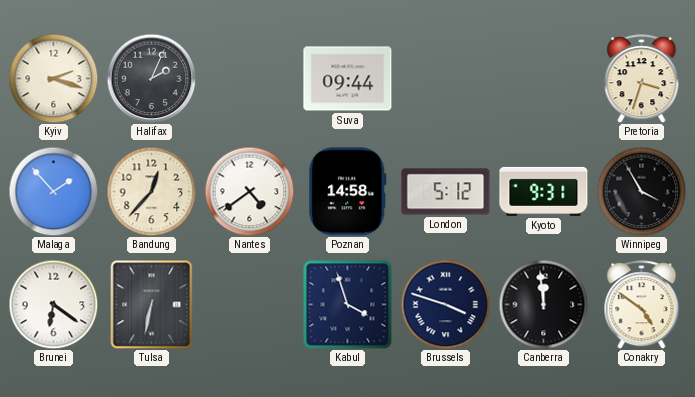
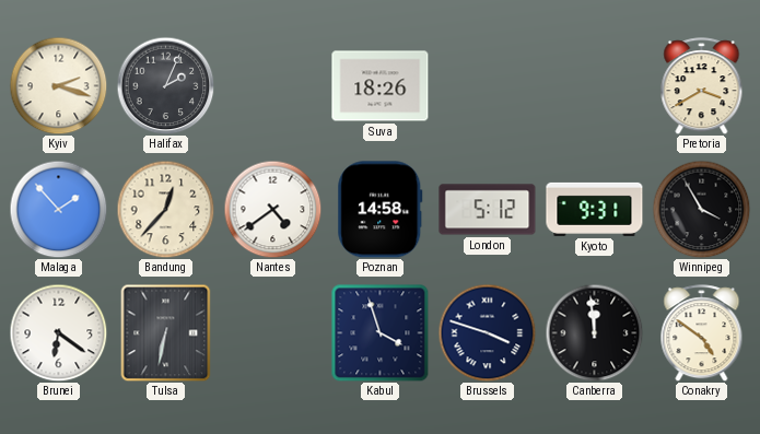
Suva: 09:44 -> 18:26
Pretoria: 3:33 -> 3:40
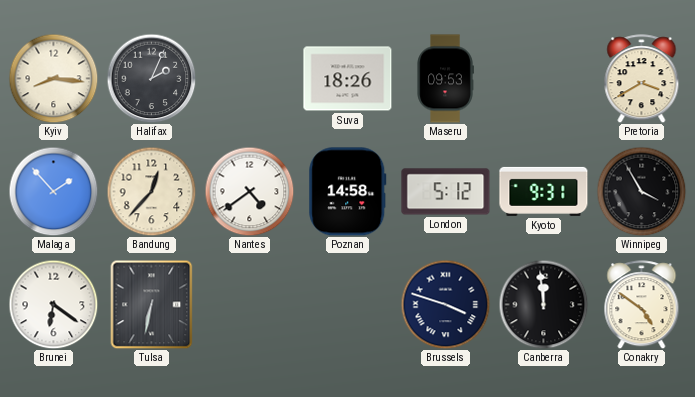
Kyiv: 2:18 -> 8:16
Maseru: none -> 09:53
Kabul: 3:57 -> none
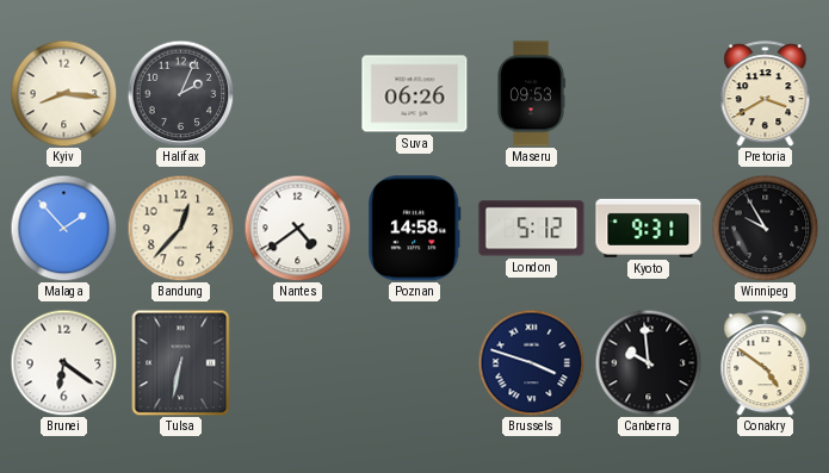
Suva: 18:26 -> 06:26
Winnipeg: 3:55 -> 9:55
Canberra: 11:59 -> 9:59
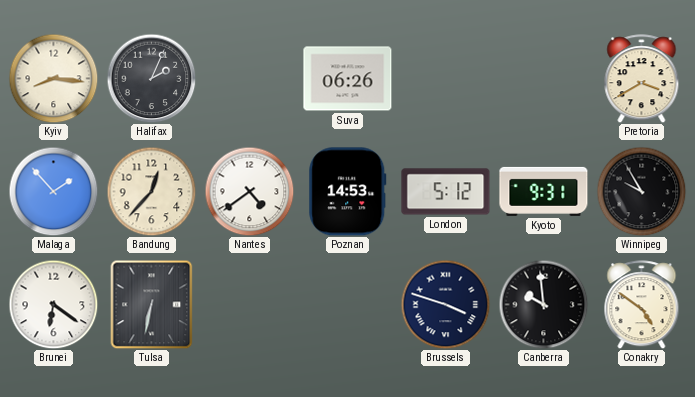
Maseru: 09:53 -> none
Poznan: 14:58 -> 14:53
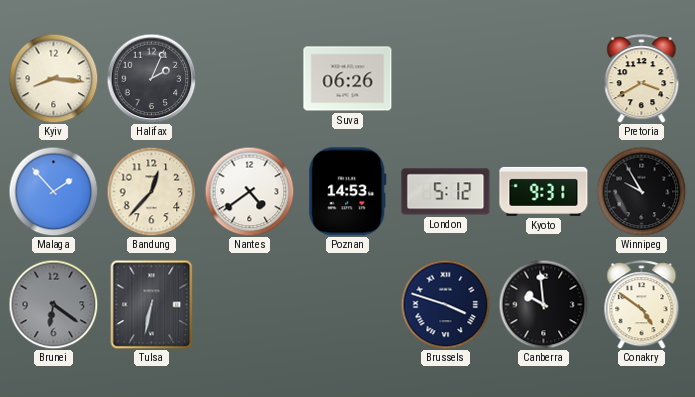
Brunei dial: white -> grey
